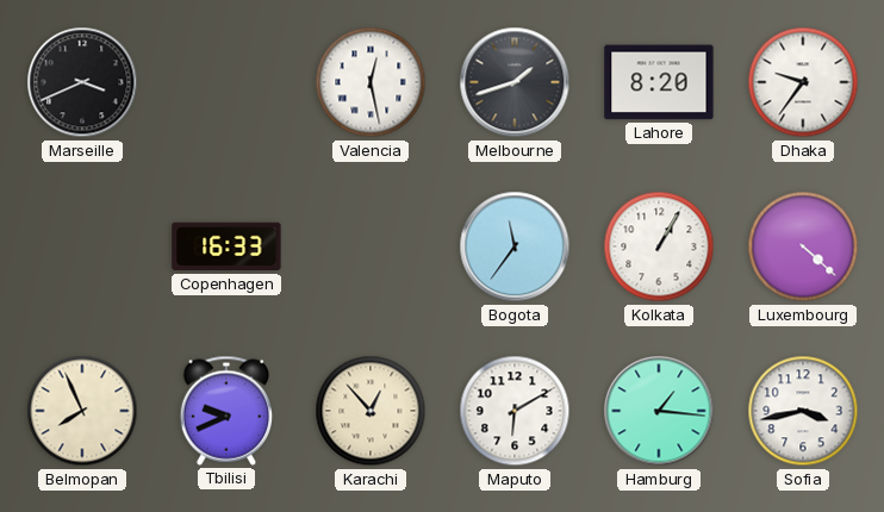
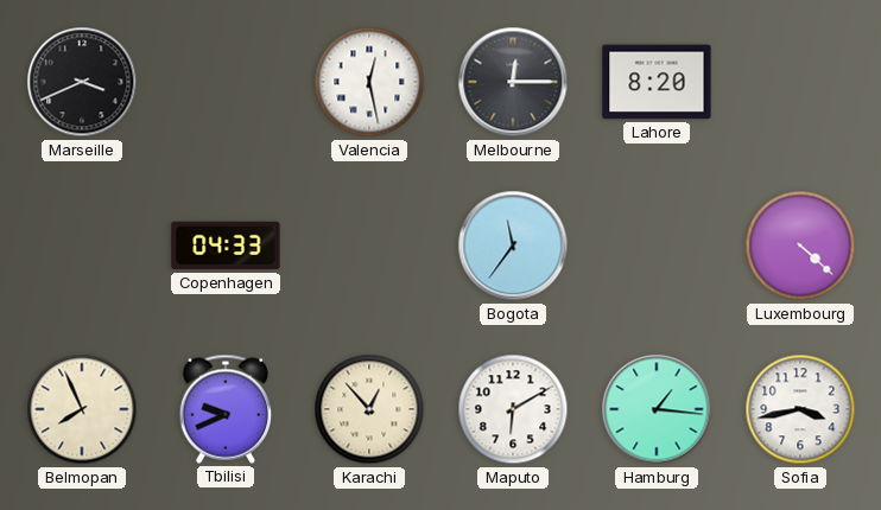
Melbourne: 1:42 -> 12:15
Dhaka: 9:36 -> none
Copenhagen: 16:33 -> 04:33
Kolkata: 1:05 -> none
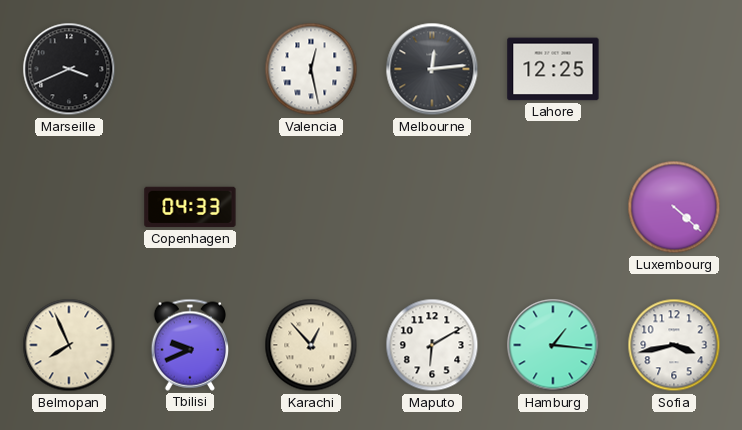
Melbourne: 12:15 -> 12:14
Lahore: 8:20 -> 12:25
Bogota: 11:36 -> none
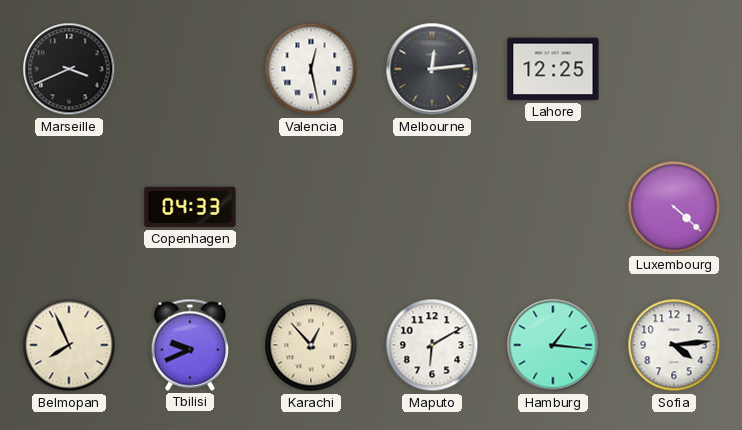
Sofia: 3:43 -> 4:14
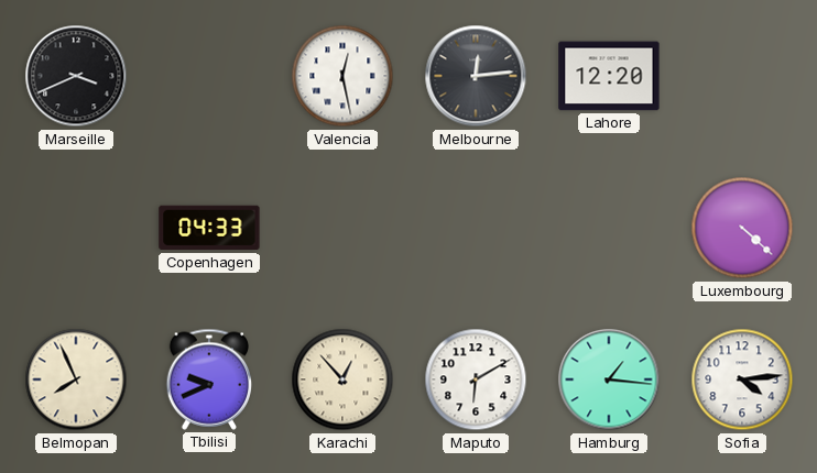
Lahore: 12:25 -> 12:20
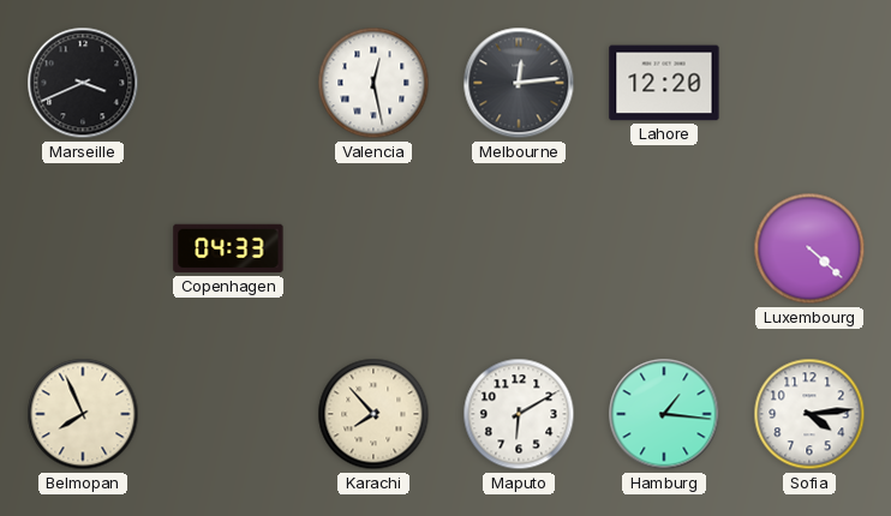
Tbilisi: 9:41 -> none
Karachi: 12:53 -> 7:53
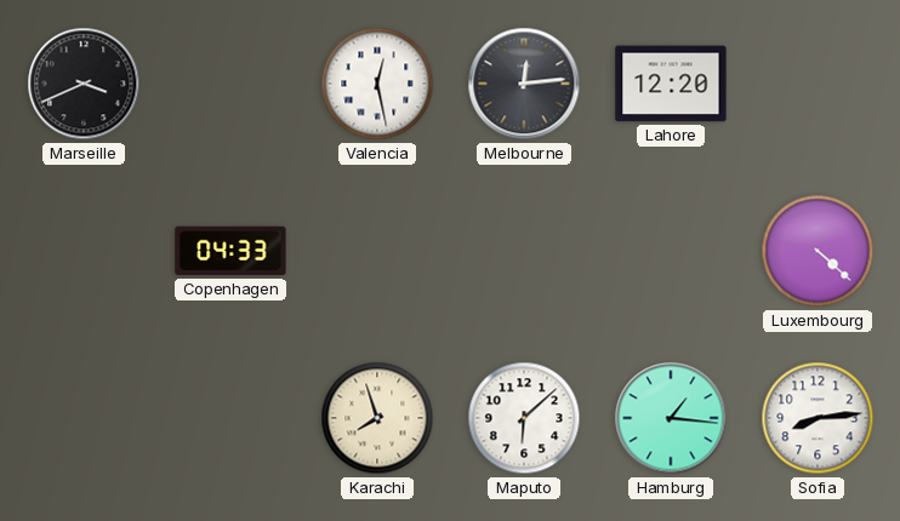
Belmopan: 7:56 -> none
Karachi: 7:53 -> 7:57
Maputo: 6:10 -> 6:08
Sofia: 4:14 -> 8:14
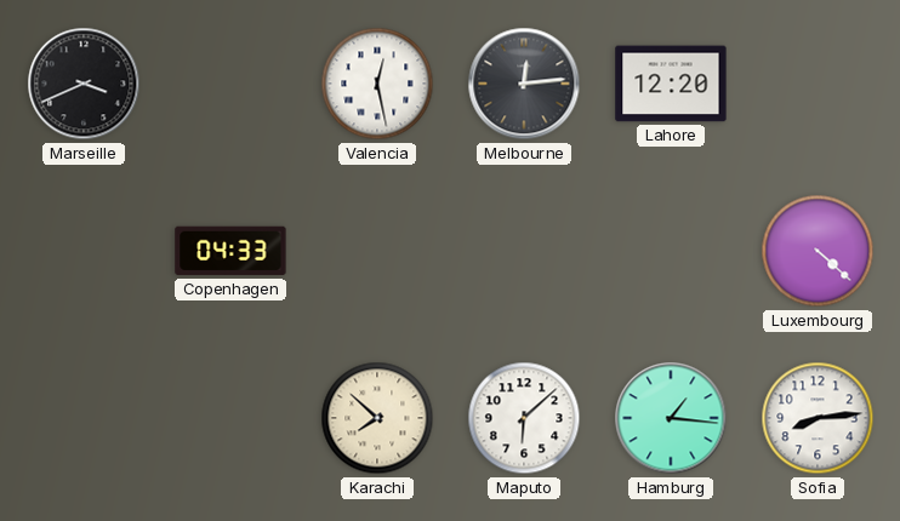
Karachi: 7:57 -> 7:52
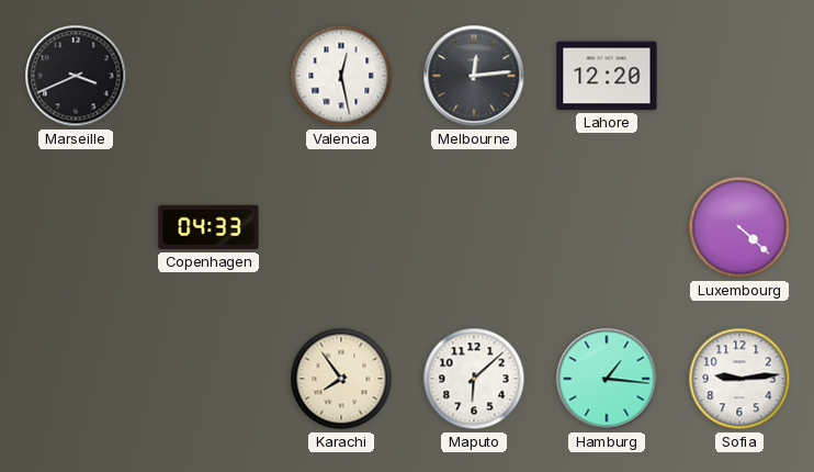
Karachi: 7:52 -> 7:54
Sofia: 8:14 -> 9:14
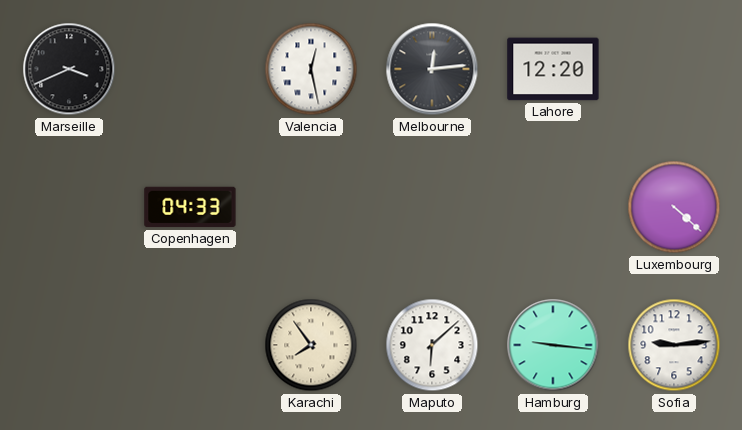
Hamburg: 1:16 -> 9:16
